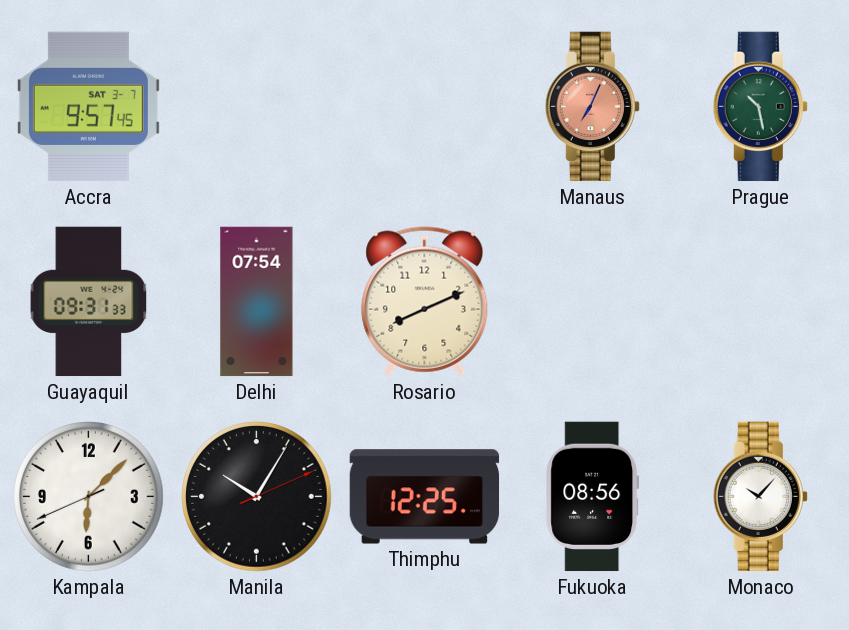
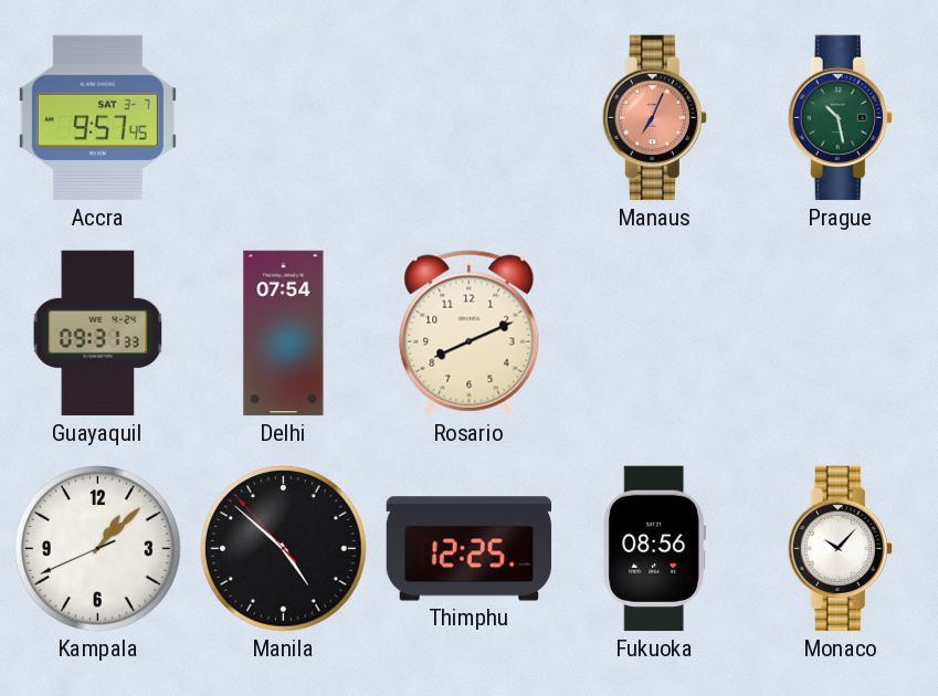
Kampala: 6:07 -> 1:07
Manila: 10:05 -> 4:51
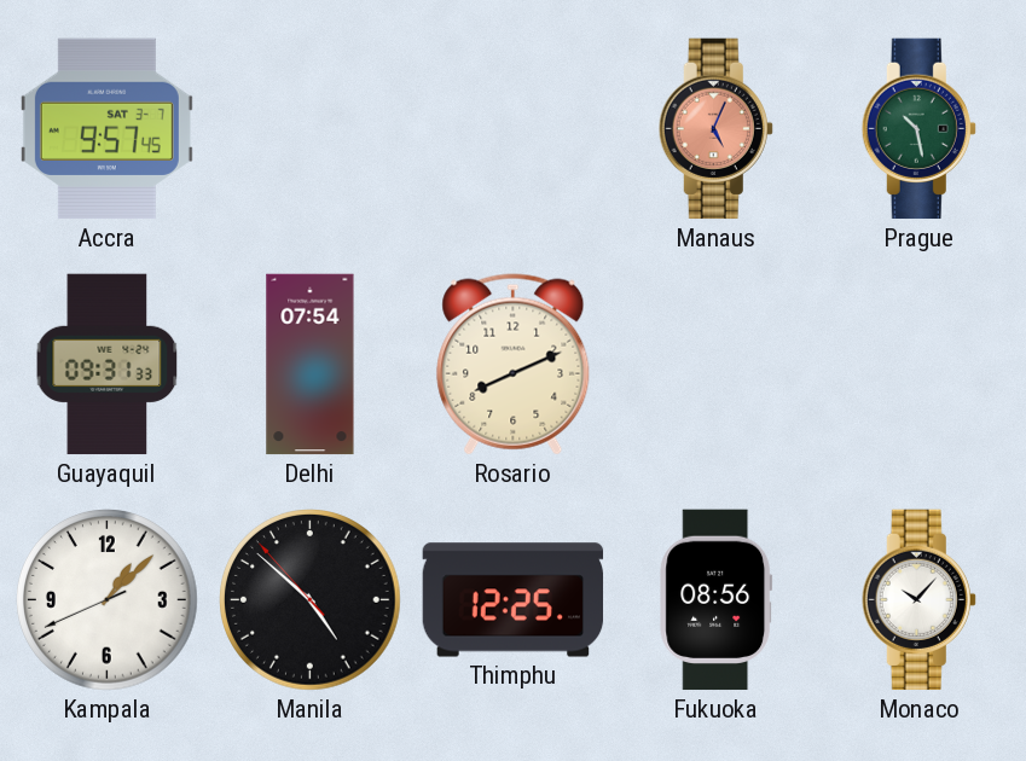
Manaus: 7:04 -> 5:04
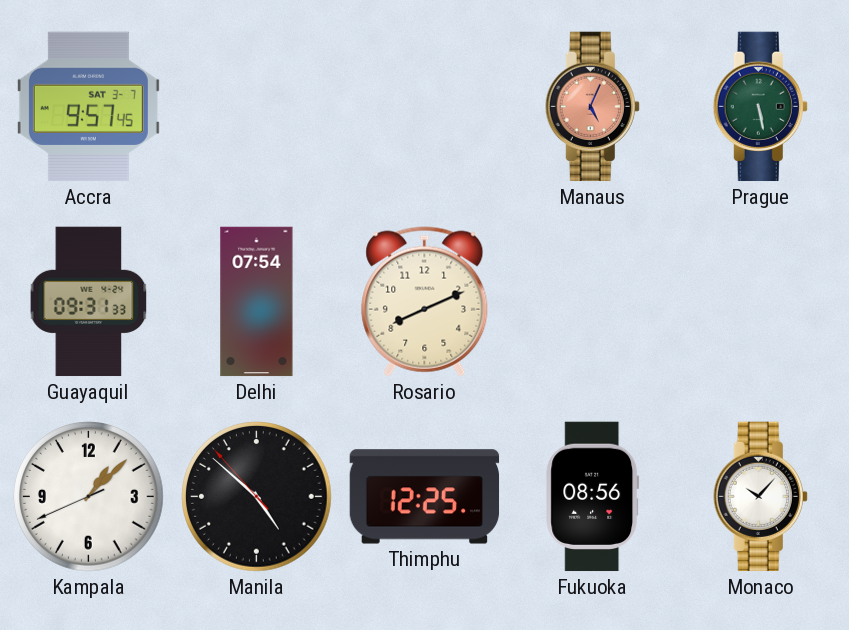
Prague: 10:28 -> 5:28
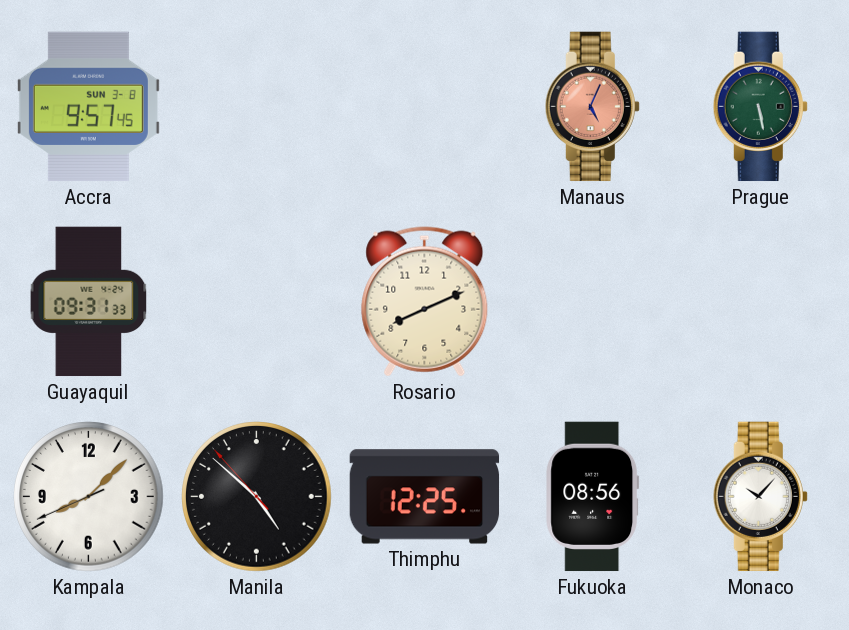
Accra date: SAT 3-7 -> SUN 3-8
Delhi: 07:54 -> none
Kampala: 1:07 -> 8:07
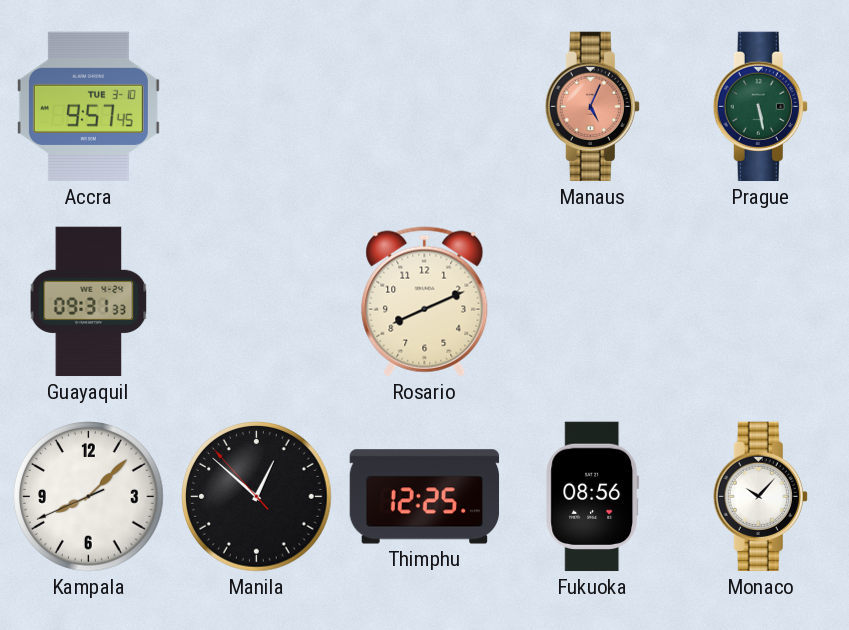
Accra date: SUN 3-8 -> TUE 3-10
Manila: 4:51 -> 12:51
